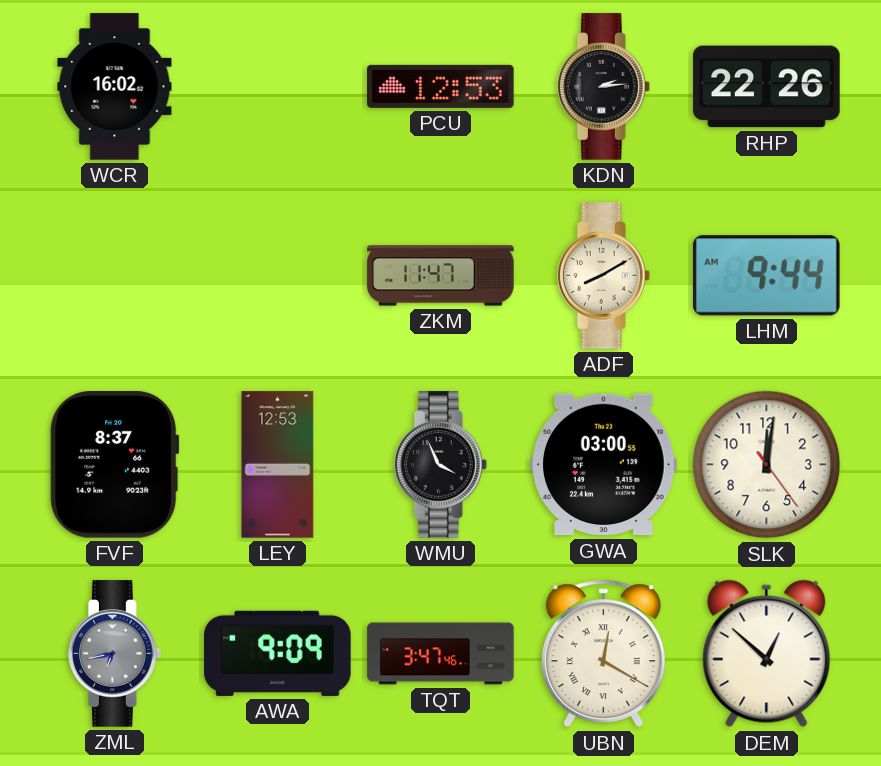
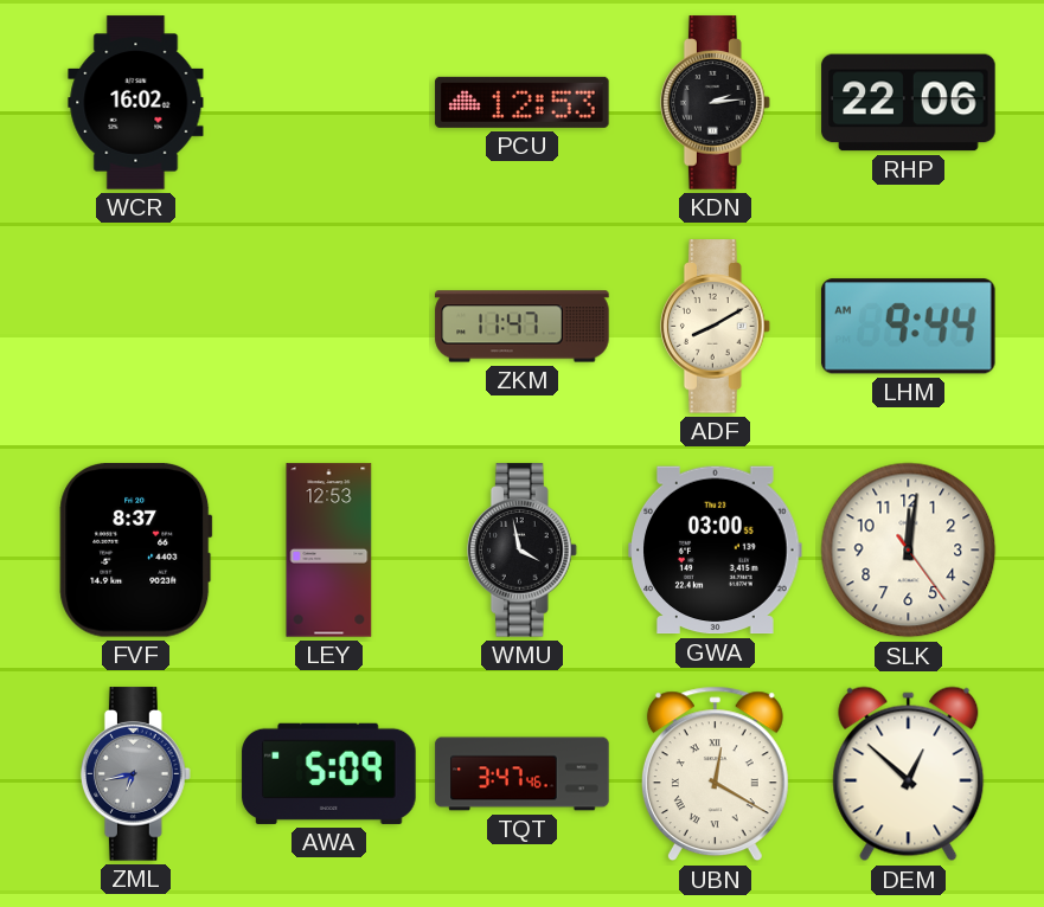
RHP: 22:26 -> 22:06
WMU: 3:56 -> 3:58
AWA: 9:09 -> 5:09
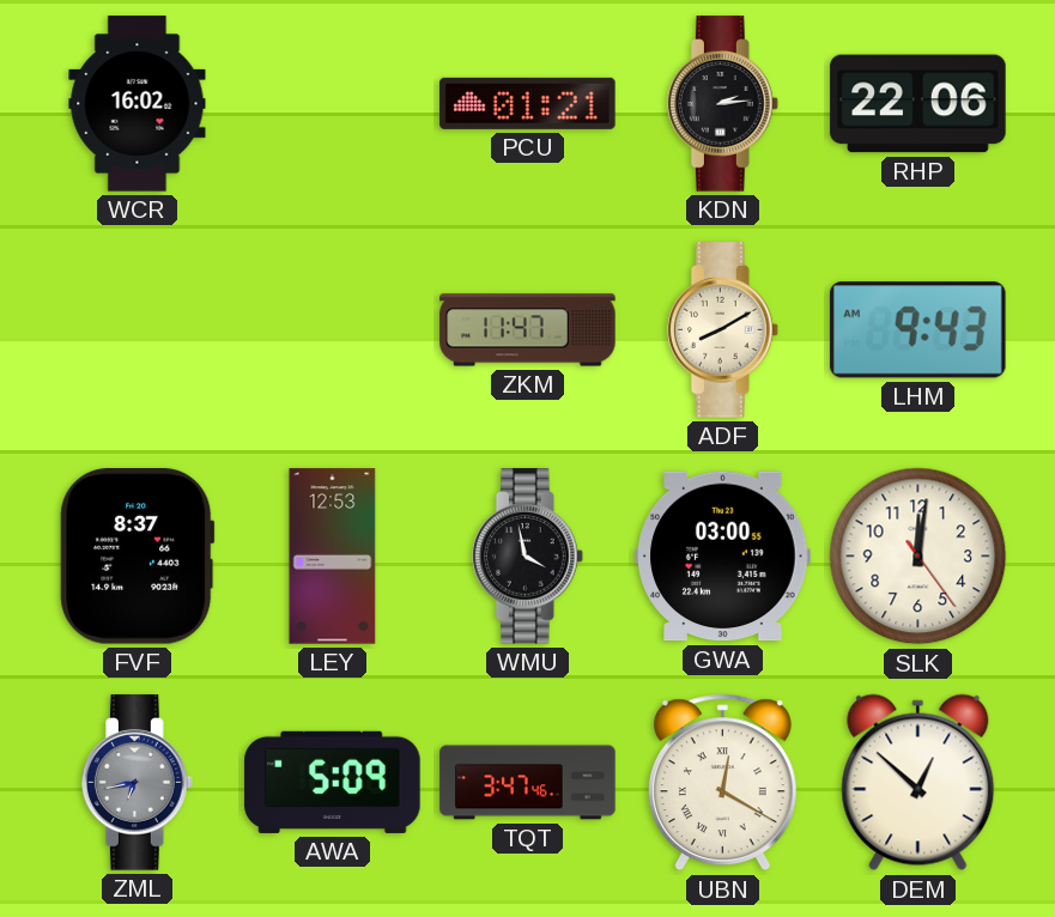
PCU: 12:53 -> 01:21
LHM: 9:44 -> 9:43
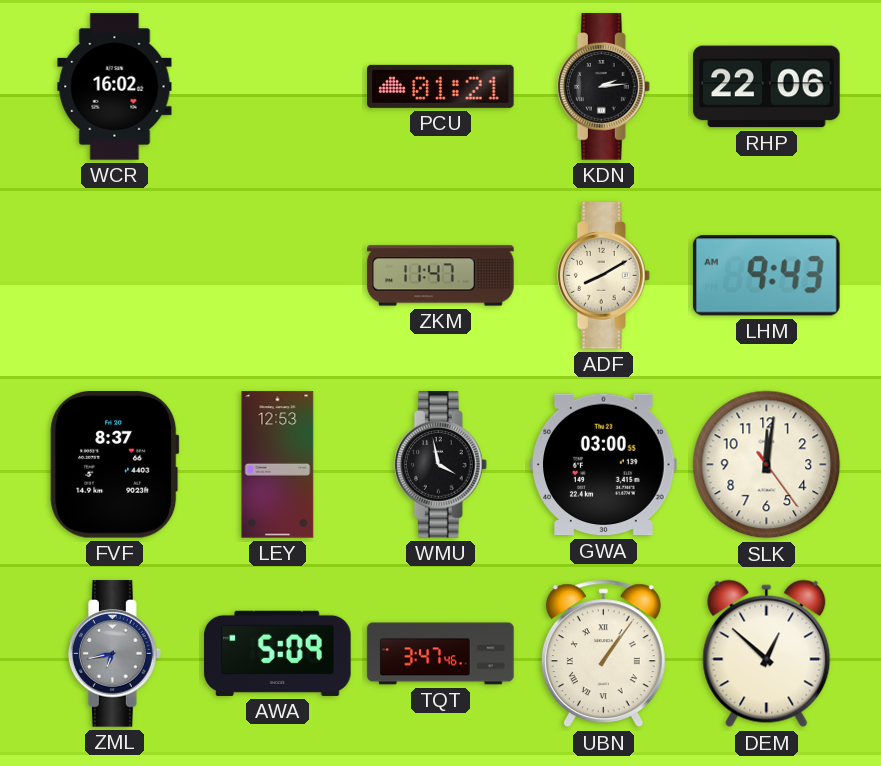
UBN: 12:20 -> 1:06
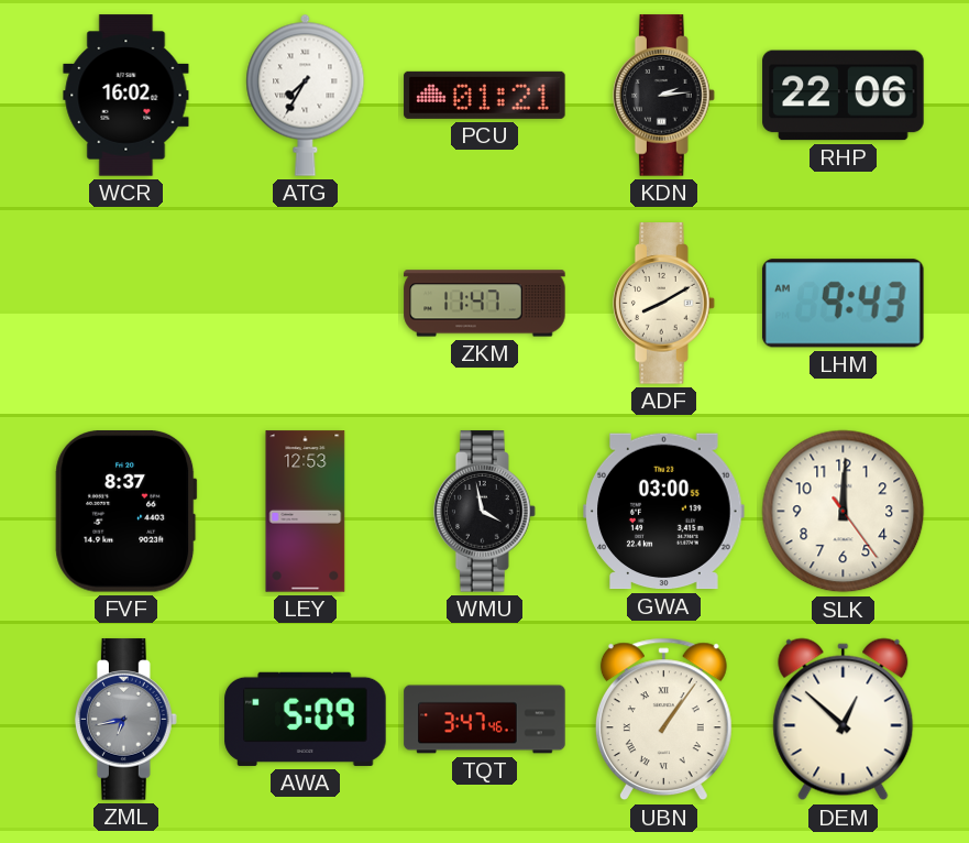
ATG: none -> 7:35
SLK: 12:01 -> 12:00
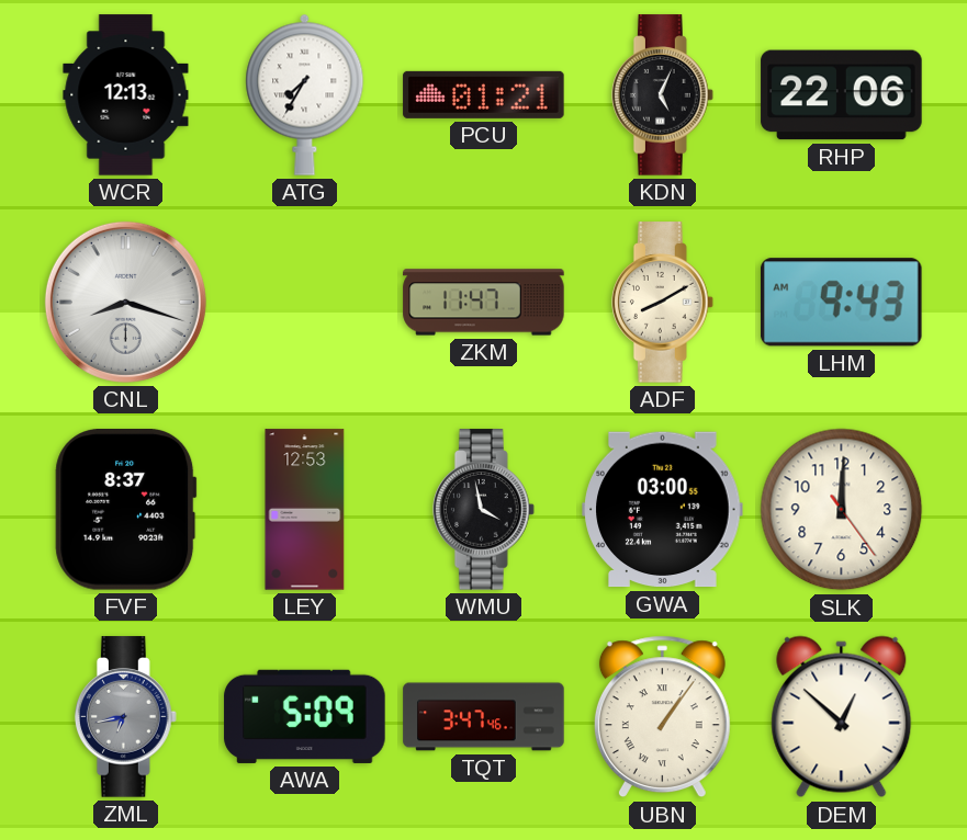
WCR: 16:02 -> 12:13
KDN: 2:14 -> 5:04
CNL: none -> 8:18
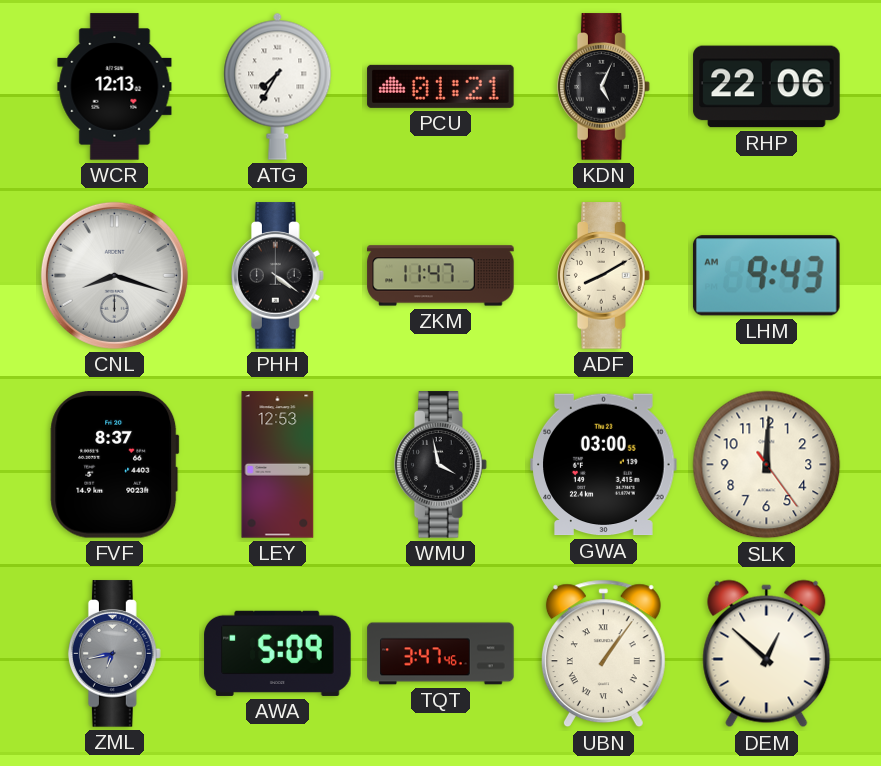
PHH: none -> 4:21
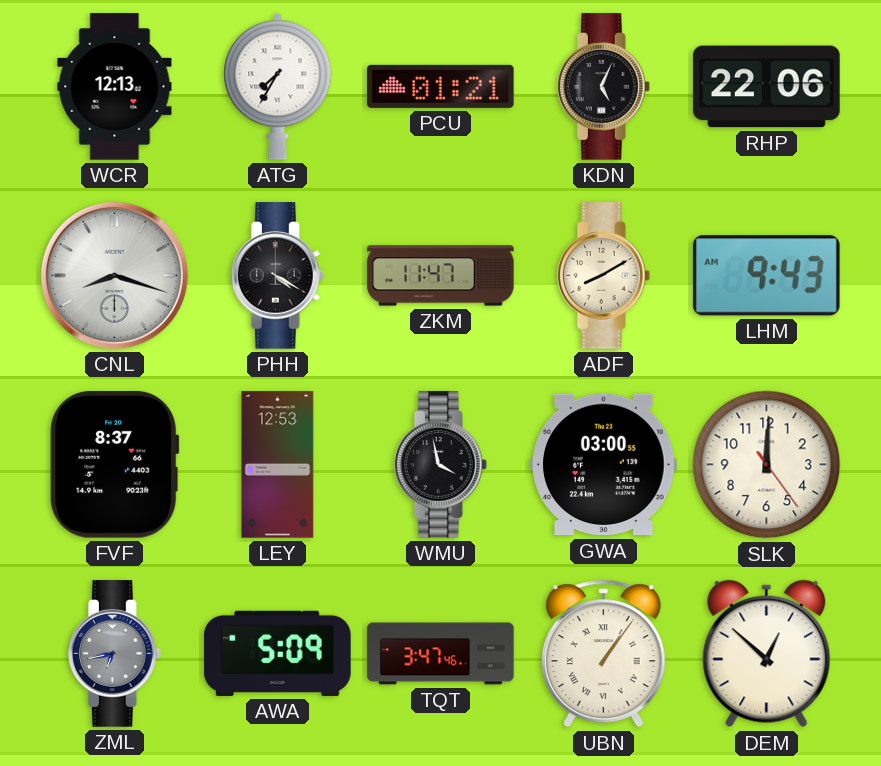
PHH: 4:21 -> 4:20
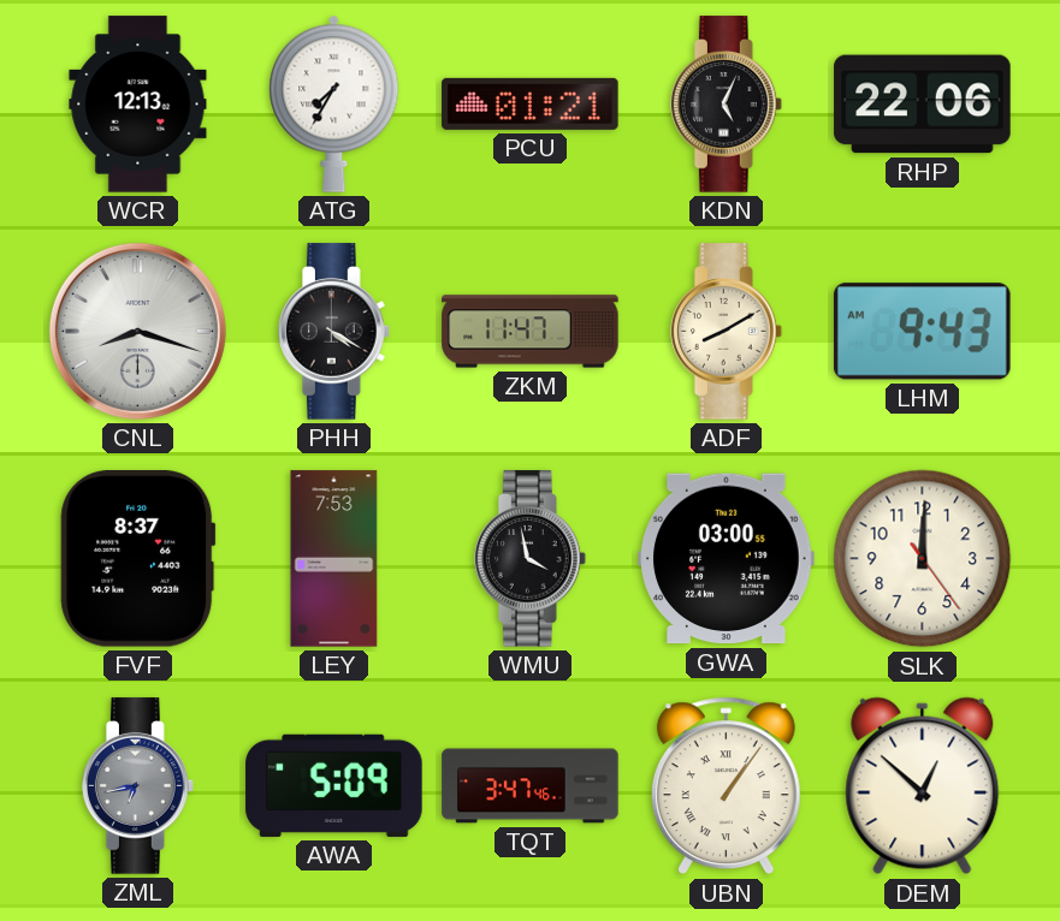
LEY: 12:53 -> 7:53
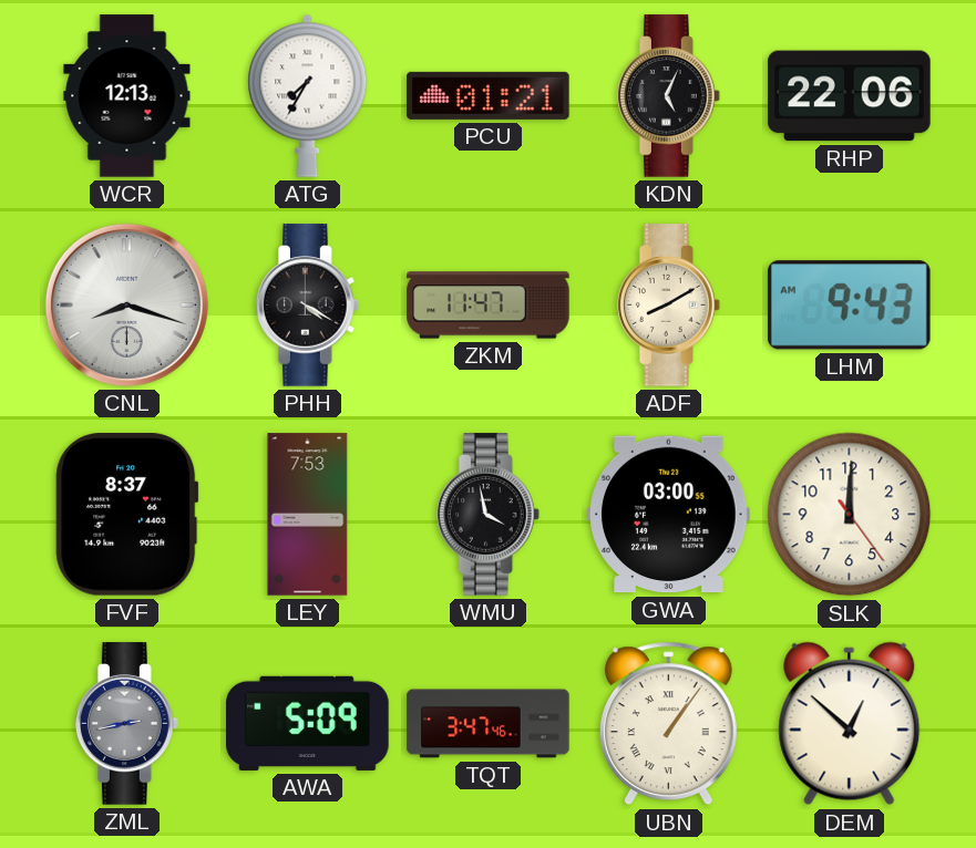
ZML: 6:43 -> 2:43
